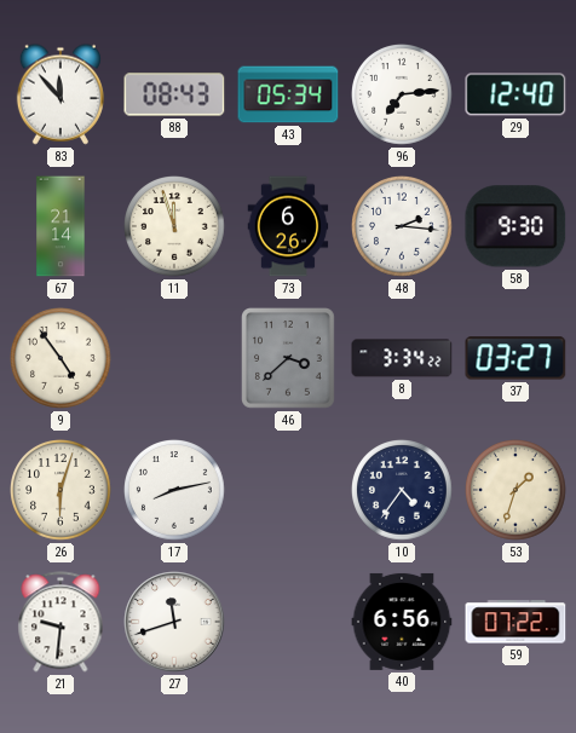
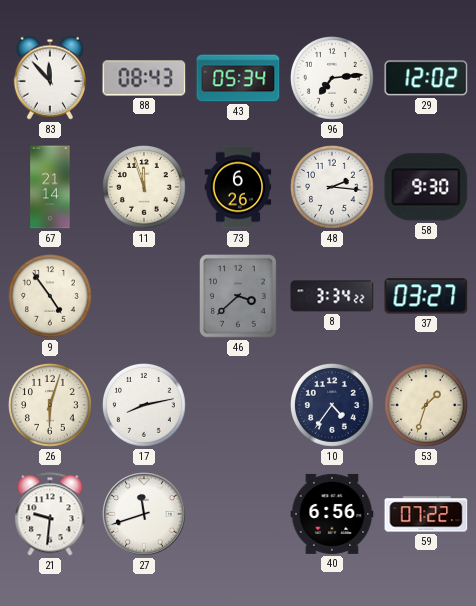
29: 12:40 -> 12:02
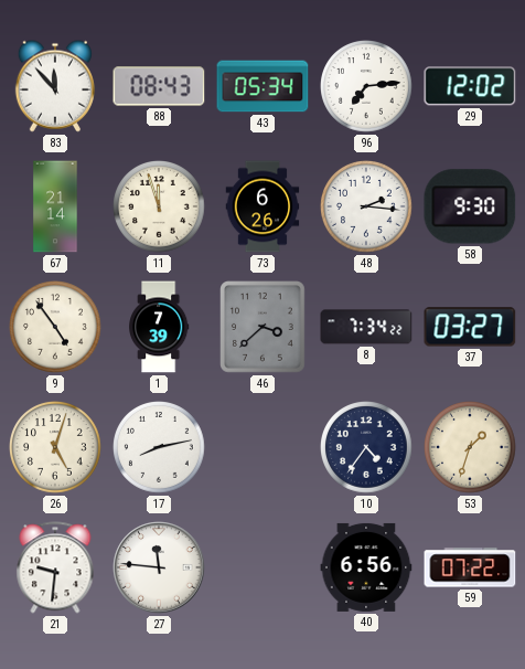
1: none -> 7:39
8: 3:34 -> 7:34
26: 6:03 -> 5:03
27: 11:42 -> 11:46
